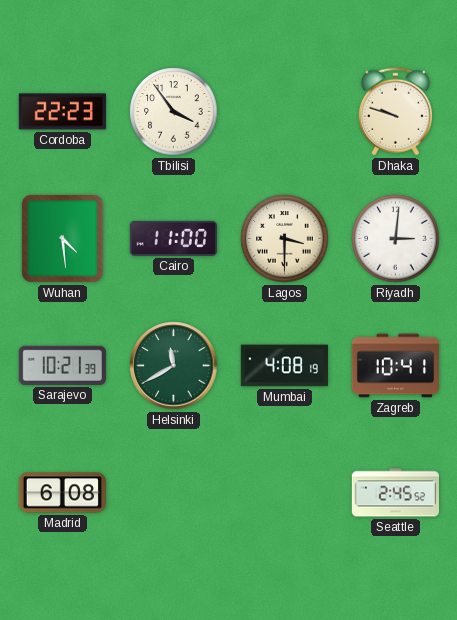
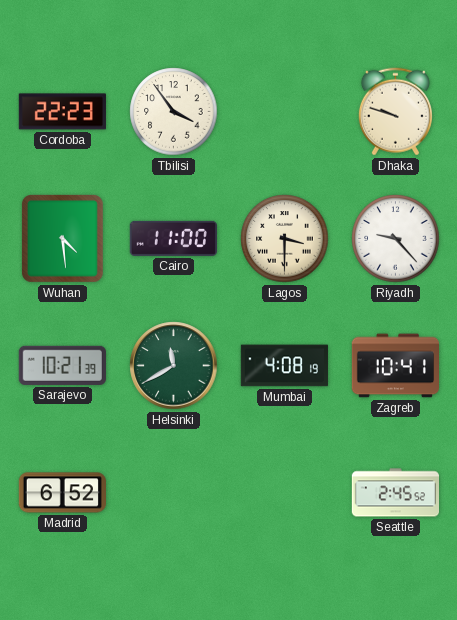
Riyadh: 3:01 -> 9:23
Madrid: 6:08 -> 6:52
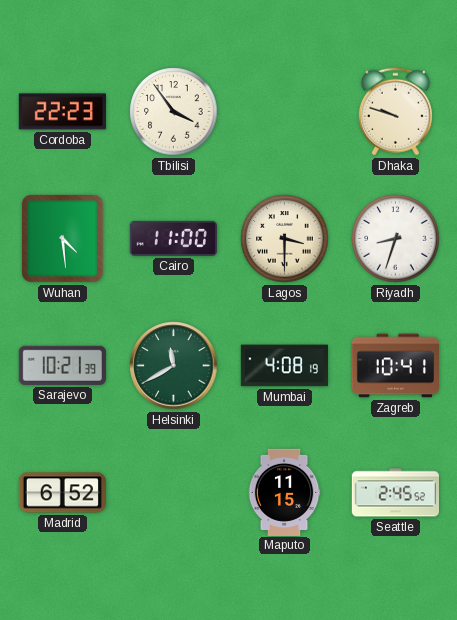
Riyadh: 9:23 -> 8:33
Maputo: none -> 11:15
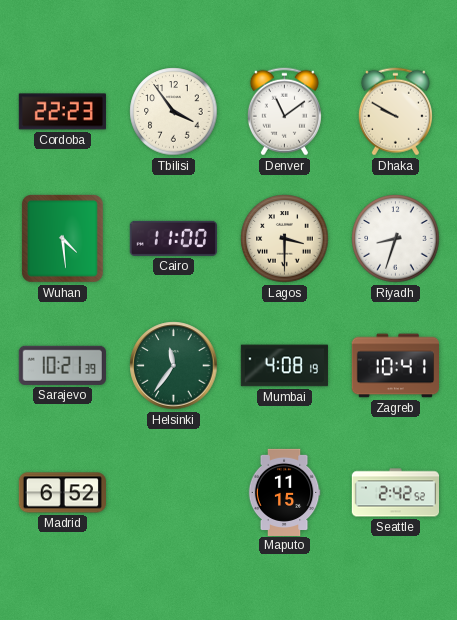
Denver: none -> 11:09
Dhaka: 9:48 -> 9:50
Helsinki: 11:40 -> 11:36
Seattle: 2:45 -> 2:42
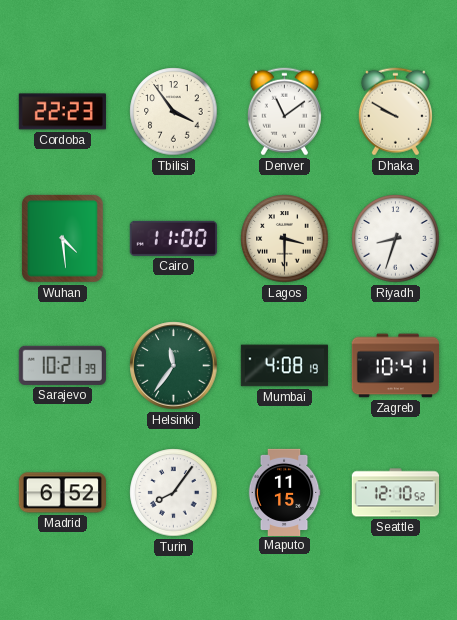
Turin: none -> 8:06
Seattle: 2:42 -> 12:10
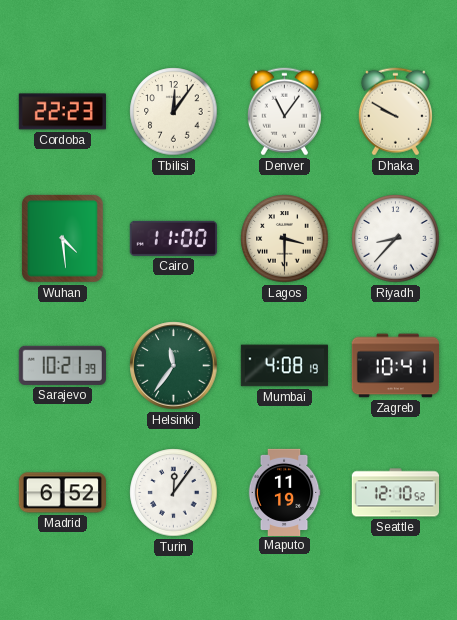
Tbilisi: 3:54 -> 12:06
Denver: 11:09 -> 11:06
Riyadh: 8:33 -> 8:37
Turin: 8:06 -> 12:06
Maputo: 11:15 -> 11:19
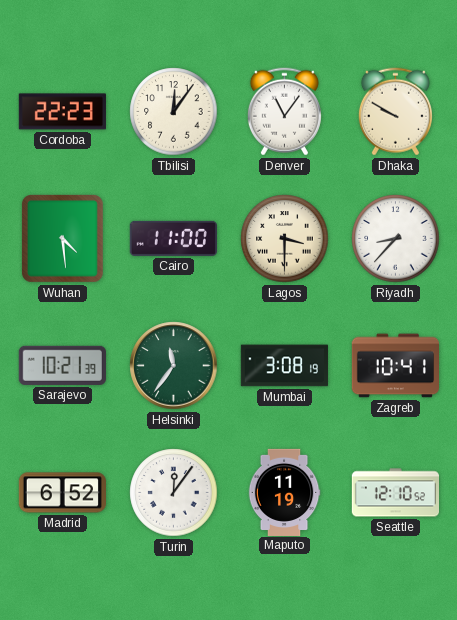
Mumbai: 4:08 -> 3:08
